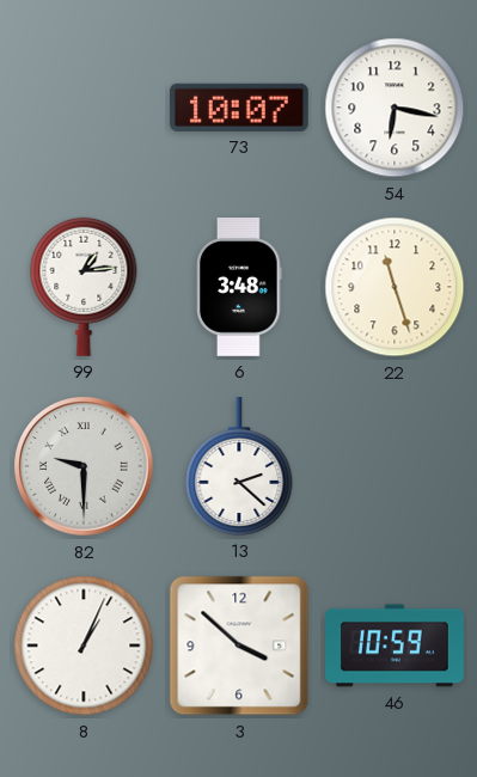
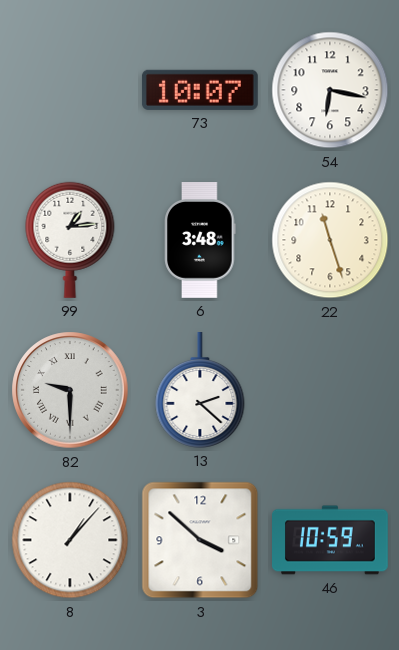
8: 1:04 -> 1:07
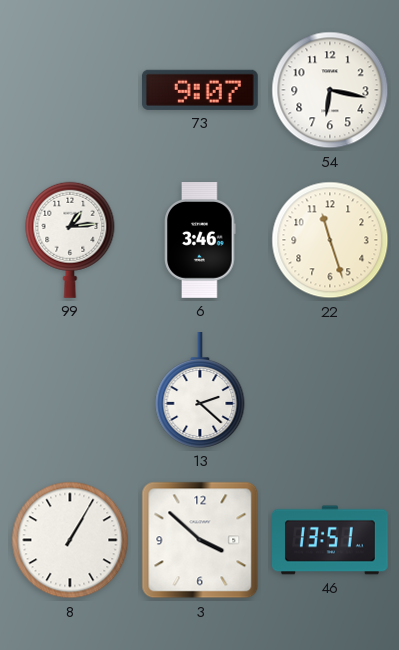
73: 10:07 -> 9:07
6: 3:48 -> 3:46
82: 9:30 -> none
8: 1:07 -> 1:05
46: 10:59 -> 13:51
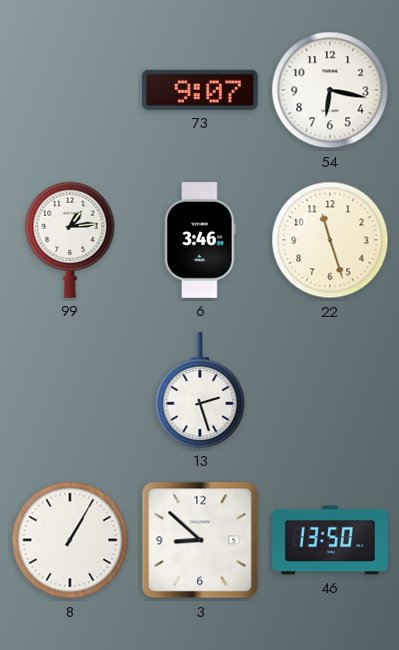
13: 2:22 -> 2:27
3: 3:52 -> 8:52
46: 13:51 -> 13:50
